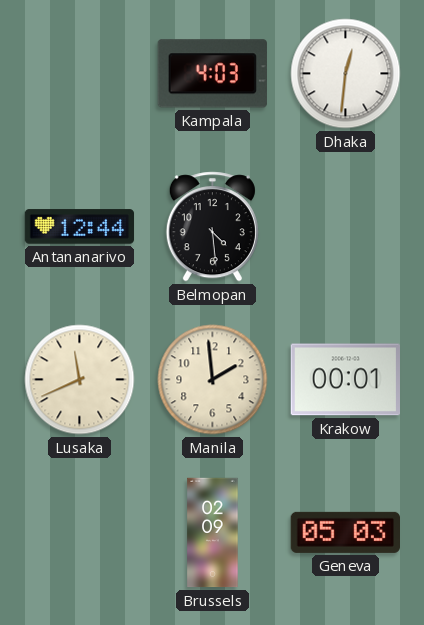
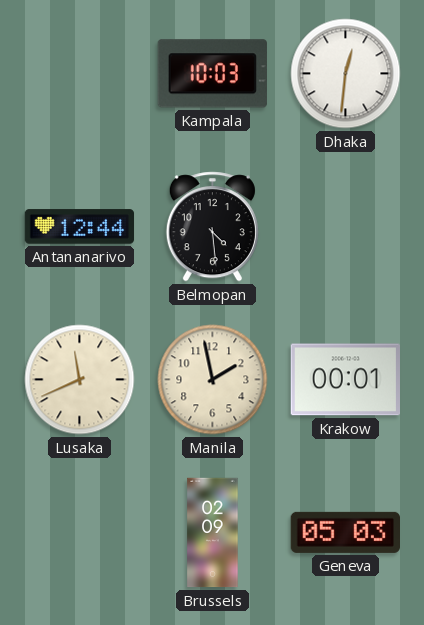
Kampala: 4:03 -> 10:03
Manila: 1:59 -> 1:58
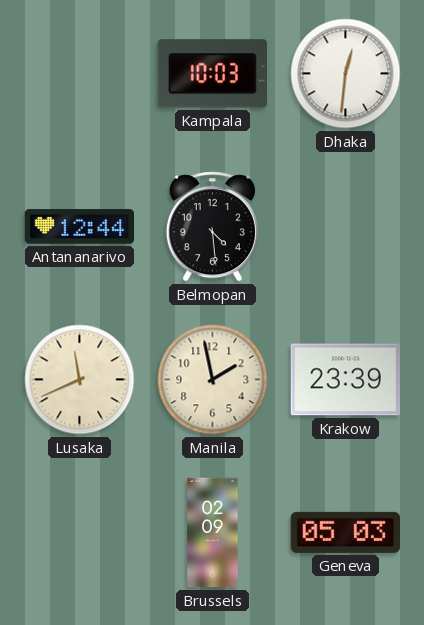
Krakow: 00:01 -> 23:39
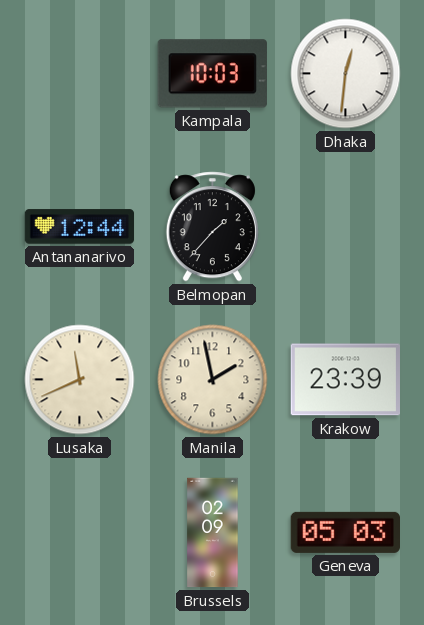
Belmopan: 4:29 -> 1:37
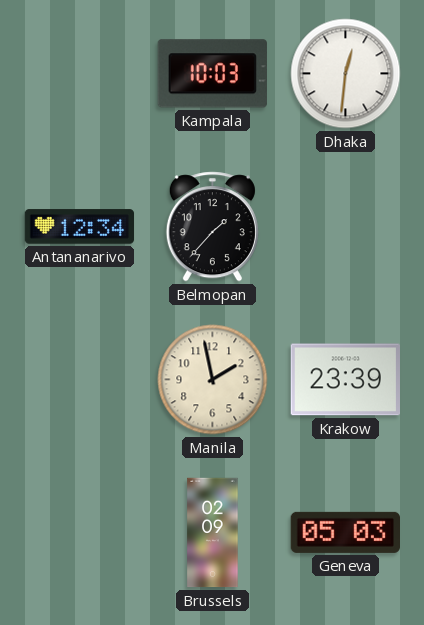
Antananarivo: 12:44 -> 12:34
Lusaka: 11:41 -> none
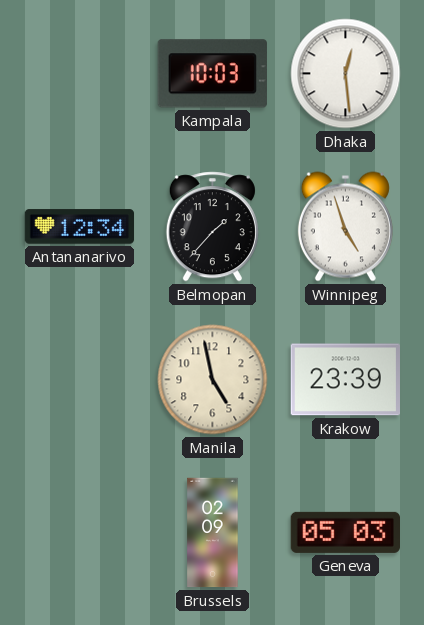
Dhaka: 12:31 -> 12:29
Winnipeg: none -> 4:57
Manila: 1:58 -> 4:58
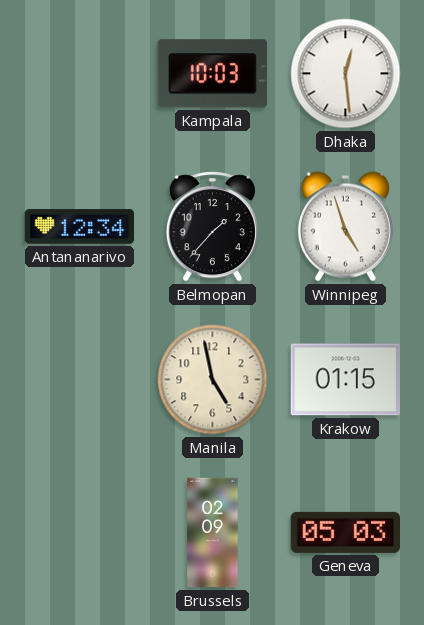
Krakow: 23:39 -> 01:15
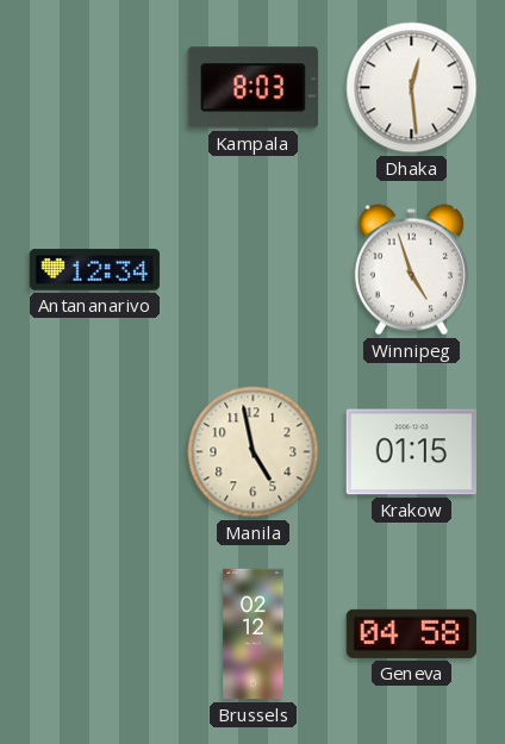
Kampala: 10:03 -> 8:03
Belmopan: 1:37 -> none
Brussels: 02:09 -> 02:12
Geneva: 05:03 -> 04:58
